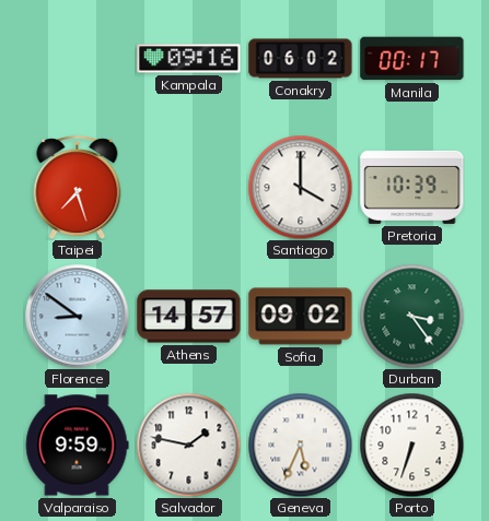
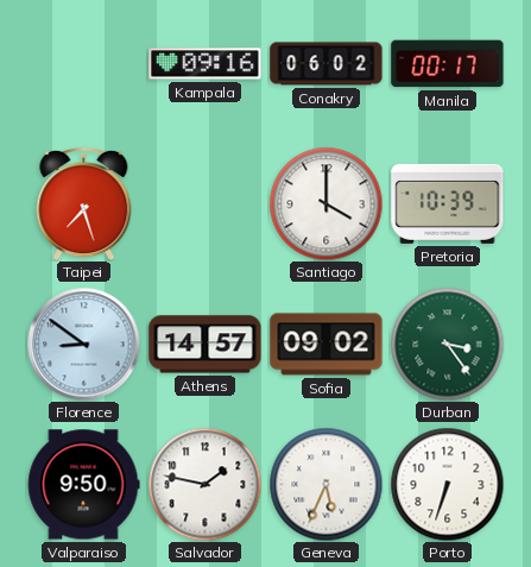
Valparaiso: 9:59 -> 9:50
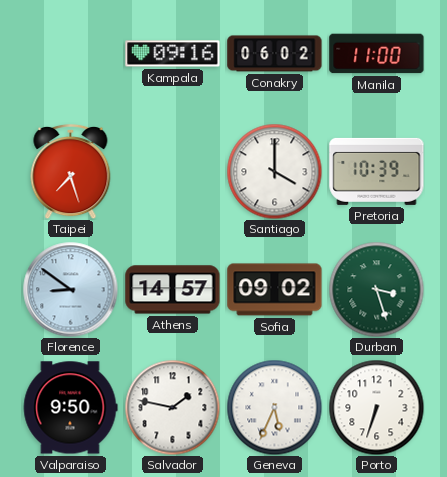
Manila: 00:17 -> 11:00
Durban: 3:24 -> 3:27
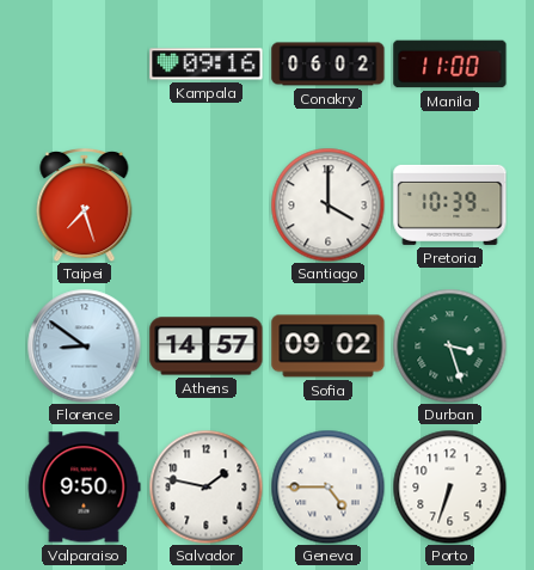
Geneva: 5:34 -> 4:45
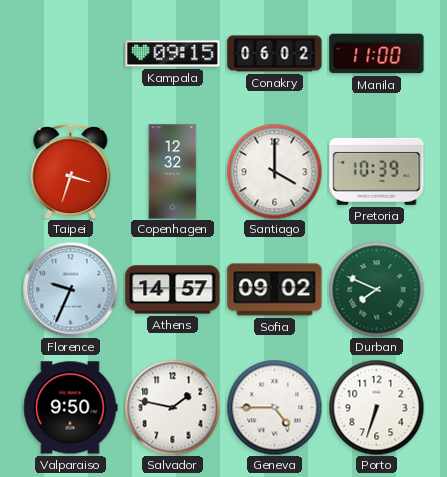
Kampala: 09:16 -> 09:15
Taipei: 7:27 -> 3:33
Copenhagen: none -> 12:32
Florence: 8:51 -> 9:34
Durban: 3:27 -> 7:49
